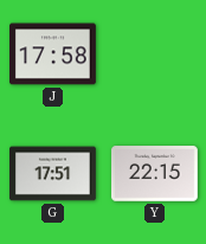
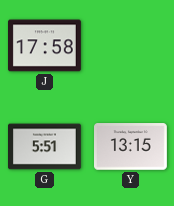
G: 17:51 -> 5:51
Y: 22:15 -> 13:15
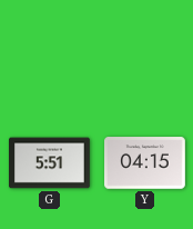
J: 17:58 -> none
Y: 13:15 -> 04:15
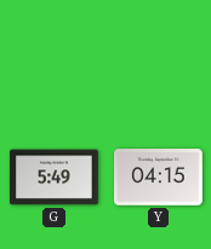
G: 5:51 -> 5:49
